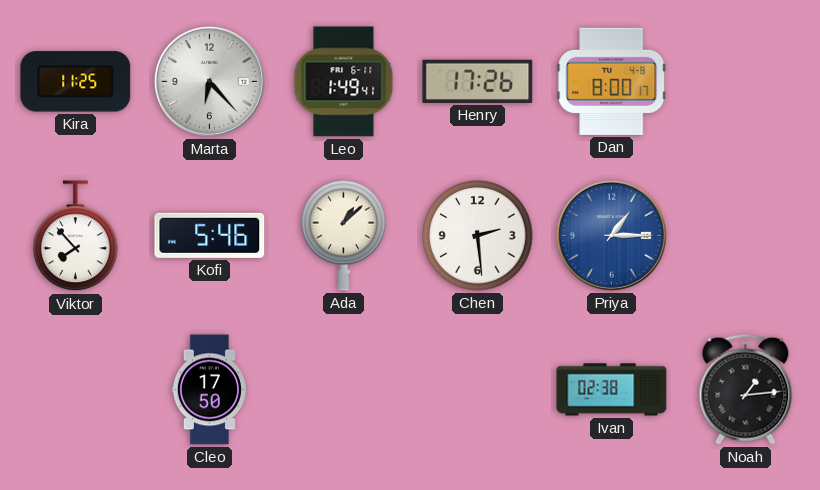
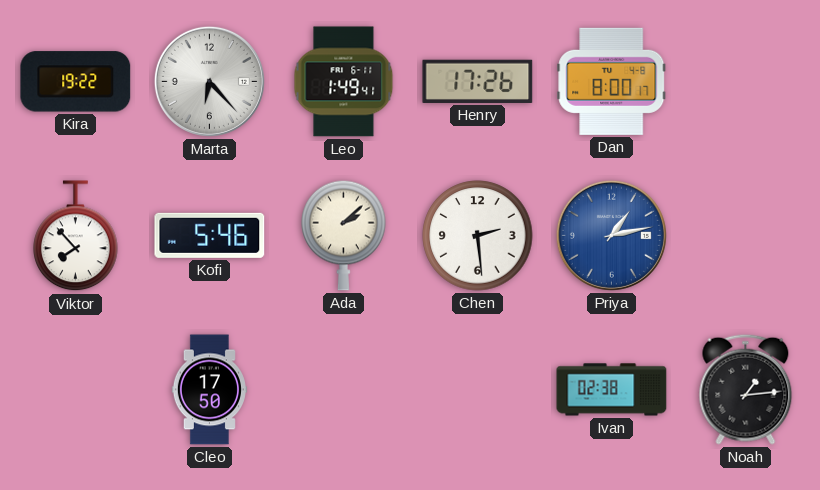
Kira: 11:25 -> 19:22
Ada: 1:08 -> 2:08
Priya: 1:15 -> 1:13
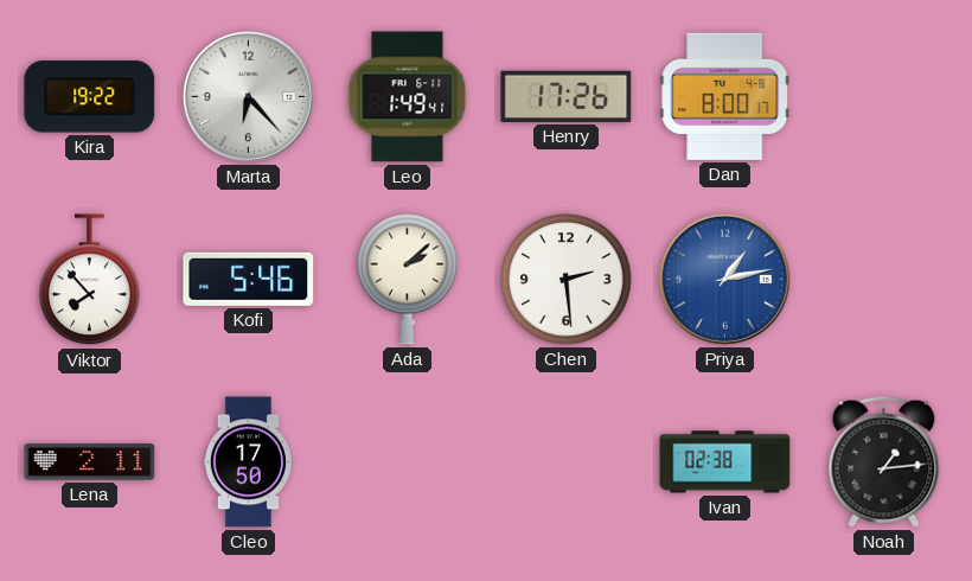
Lena: none -> 2:11
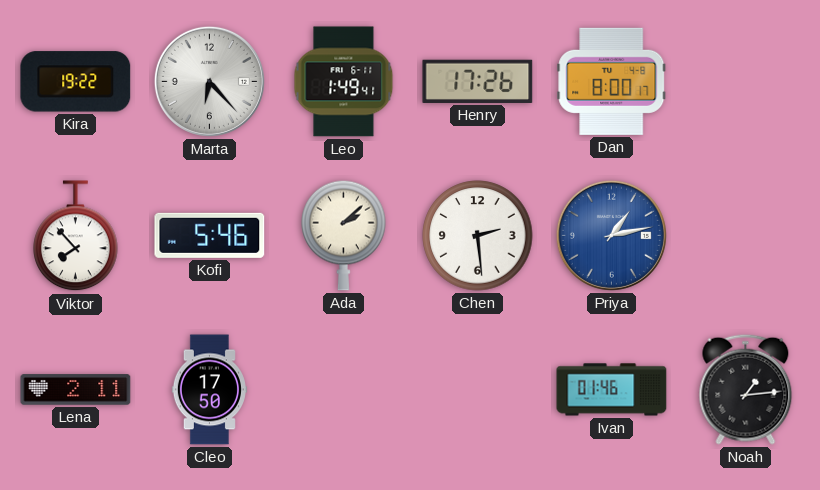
Ivan: 02:38 -> 01:46
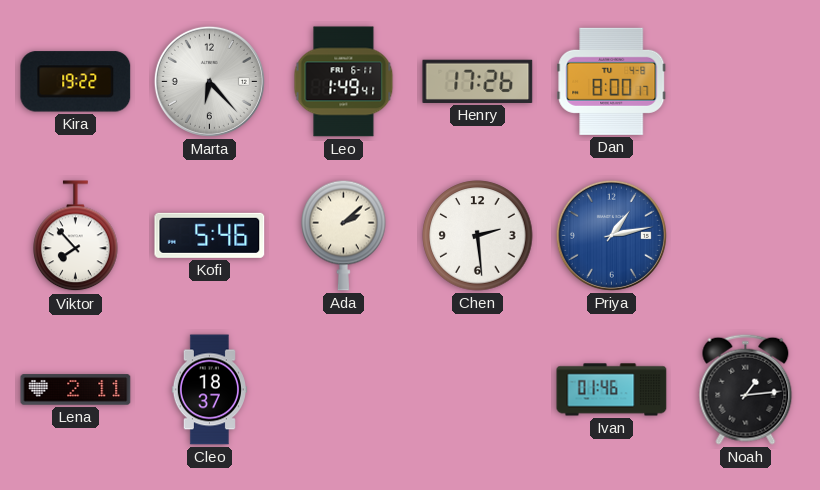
Cleo: 17:50 -> 18:37
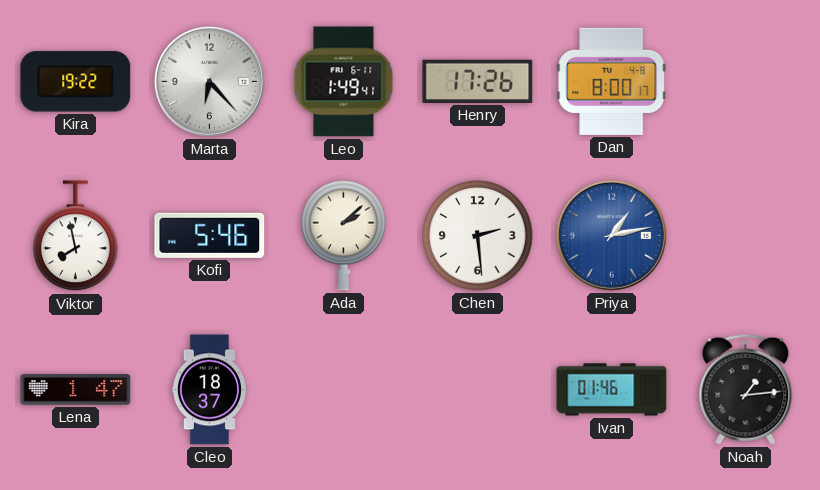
Viktor: 7:53 -> 7:58
Lena: 2:11 -> 1:47
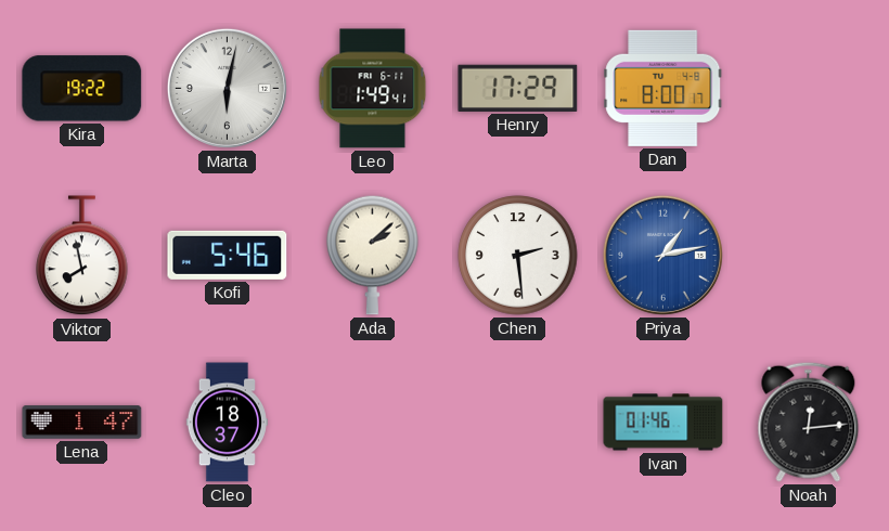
Marta: 6:23 -> 6:02
Henry: 17:26 -> 17:29
Noah: 1:14 -> 12:14
